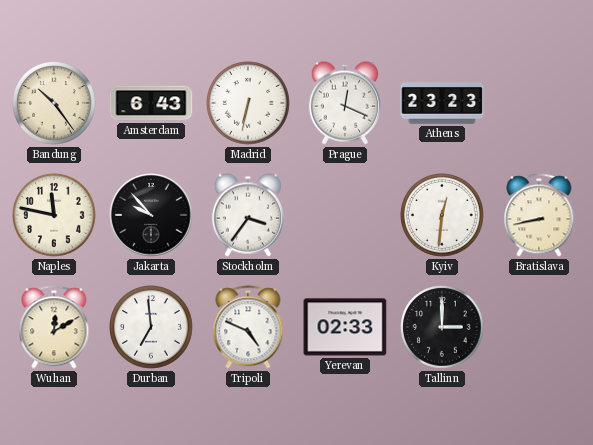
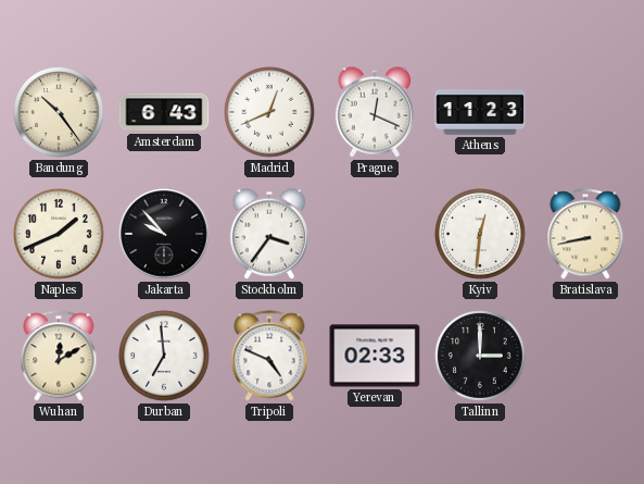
Madrid: 6:32 -> 12:41
Athens: 23:23 -> 11:23
Naples: 11:47 -> 1:41
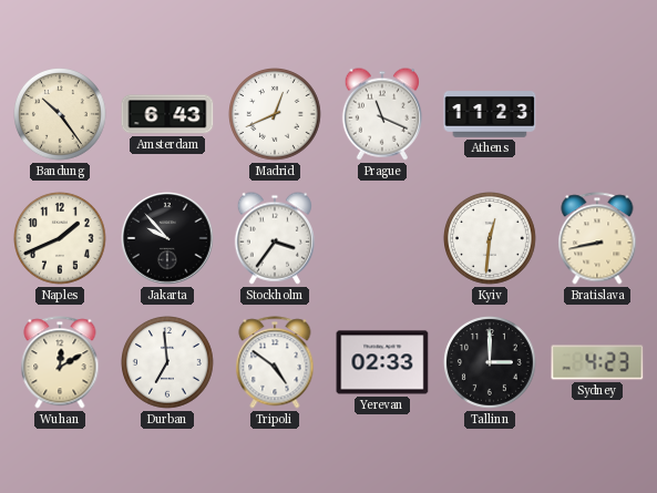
Prague: 12:19 -> 11:19
Tripoli: 4:49 -> 4:51
Sydney: none -> 4:23
